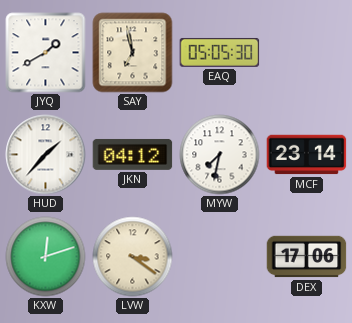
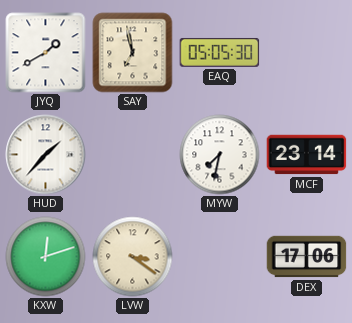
JKN: 04:12 -> none
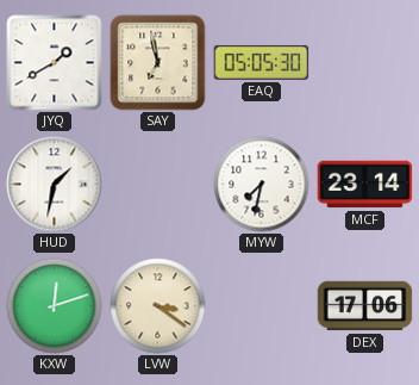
HUD: 1:37 -> 1:32
